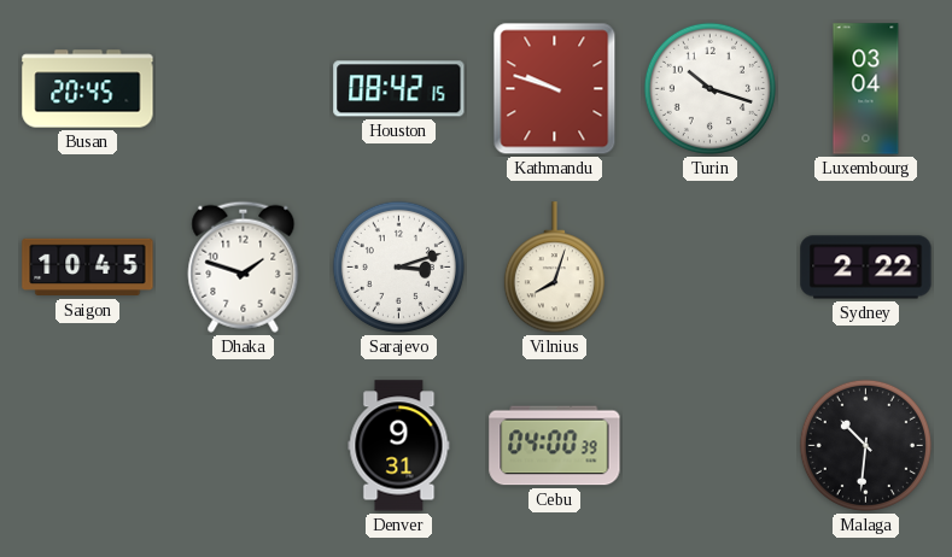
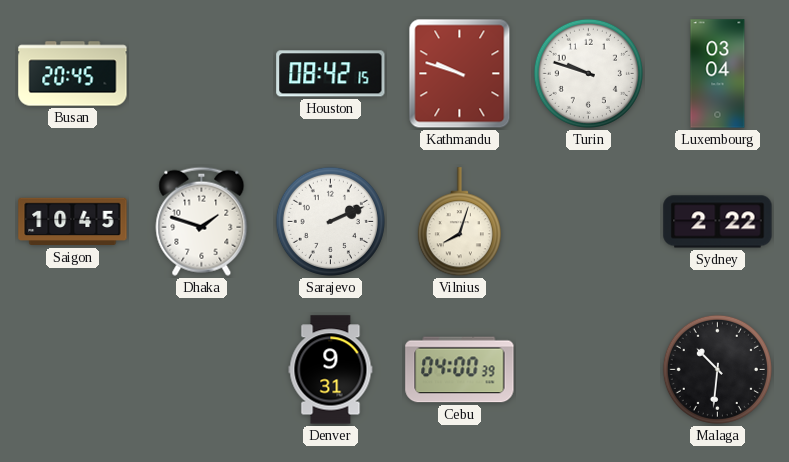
Turin: 10:18 -> 9:48
Sarajevo: 3:12 -> 2:11
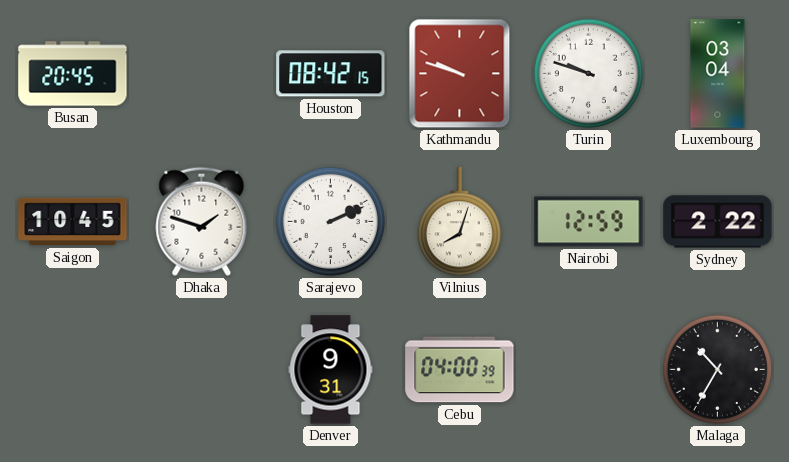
Nairobi: none -> 12:59
Malaga: 10:31 -> 10:35
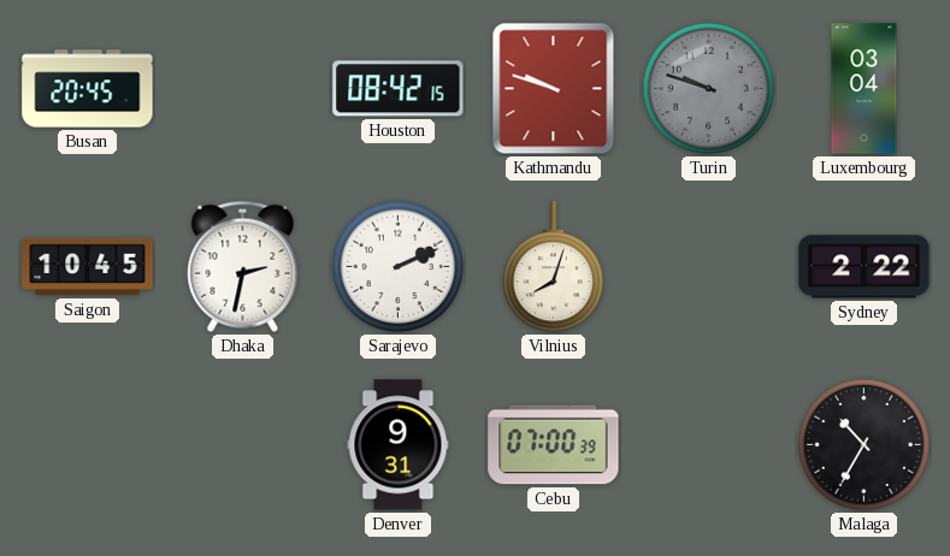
Turin dial: white -> grey
Dhaka: 1:48 -> 2:32
Nairobi: 12:59 -> none
Cebu: 04:00 -> 07:00
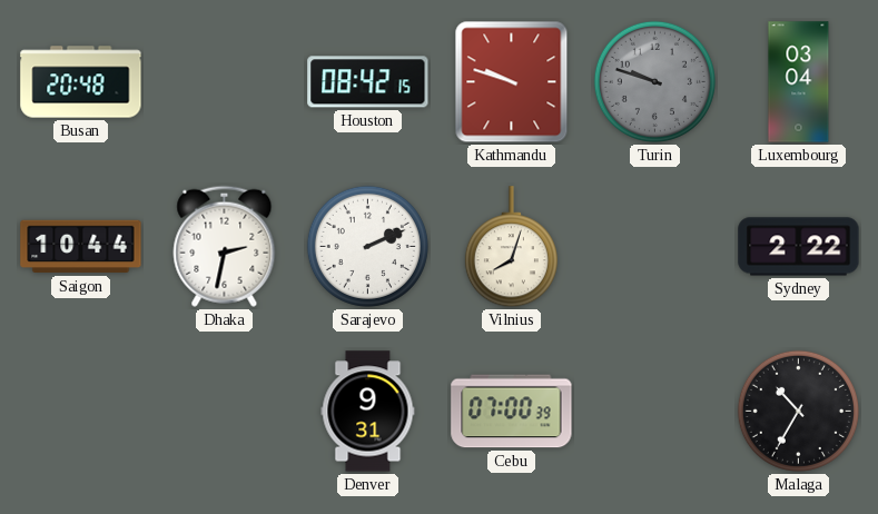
Busan: 20:45 -> 20:48
Saigon: 10:45 -> 10:44
